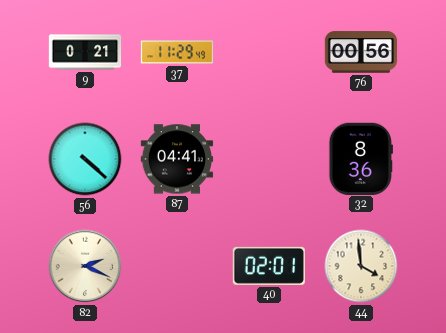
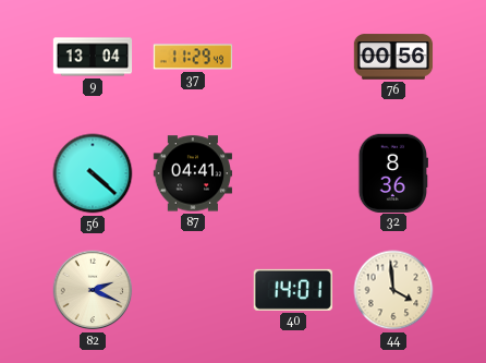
9: 0:21 -> 13:04
40: 02:01 -> 14:01
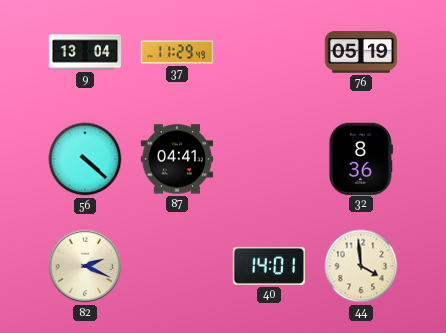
76: 00:56 -> 05:19
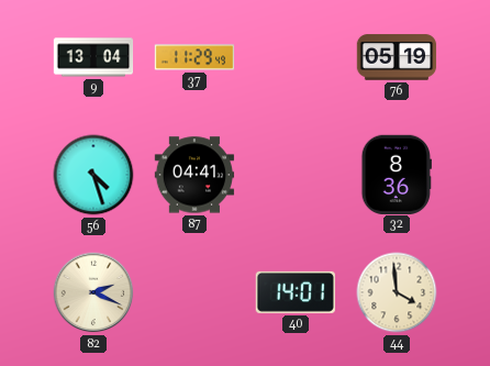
56: 4:22 -> 4:27
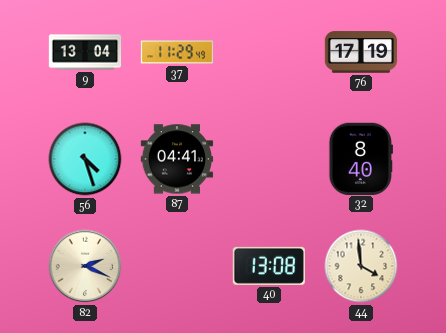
76: 05:19 -> 17:19
32: 8:36 -> 8:40
40: 14:01 -> 13:08
